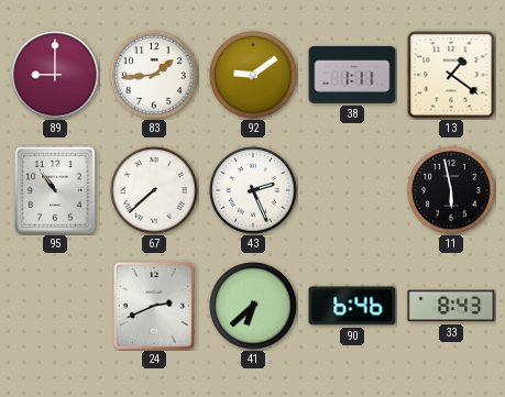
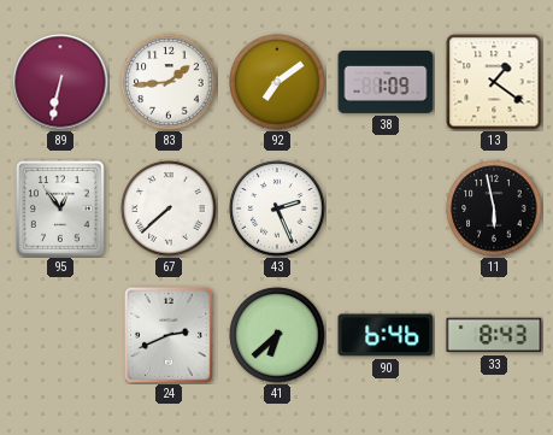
89: 9:00 -> 6:32
92: 9:09 -> 7:09
38: 1:11 -> 1:09
95: 10:54 -> 12:54
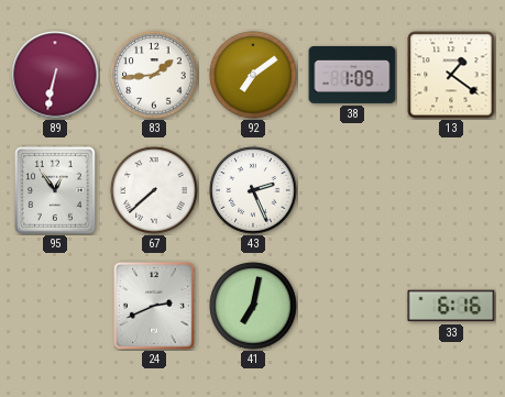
11: 5:58 -> none
41: 6:38 -> 7:02
90: 6:46 -> none
33: 8:43 -> 6:16
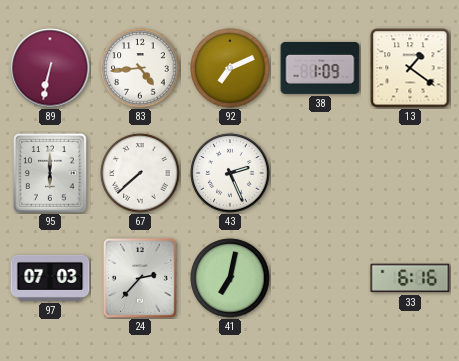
83: 1:44 -> 4:44
92: 7:09 -> 7:11
95: 12:54 -> 6:00
97: none -> 07:03
24: 2:41 -> 2:37
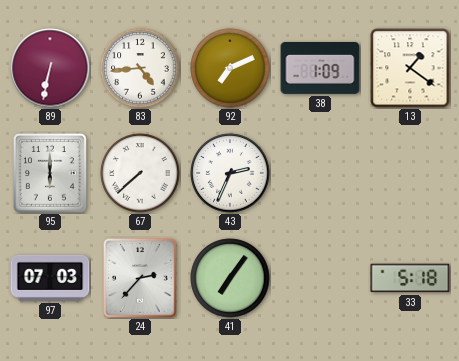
43: 2:26 -> 2:34
41: 7:02 -> 7:06
33: 6:16 -> 5:18
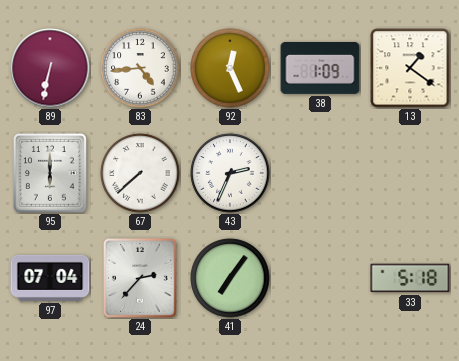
92: 7:11 -> 12:26
97: 07:03 -> 07:04
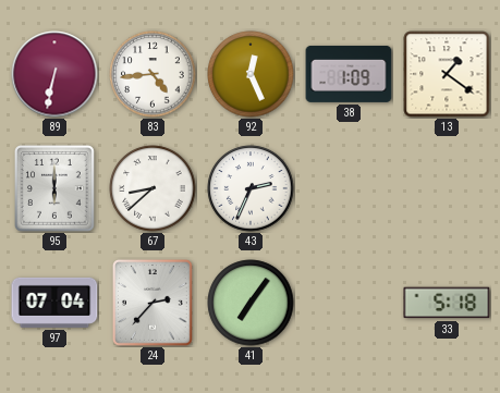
67: 7:38 -> 8:38
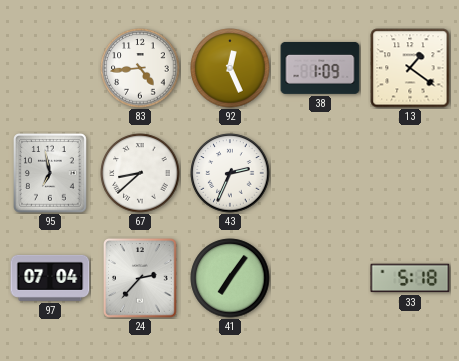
89: 6:32 -> none
95: 6:00 -> 6:58
